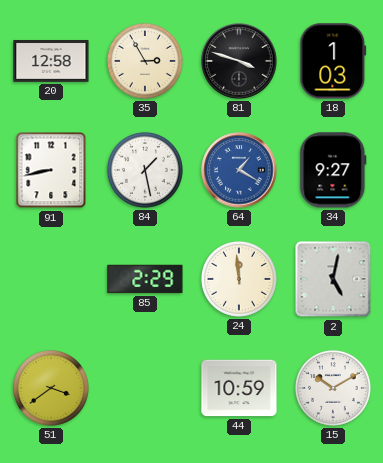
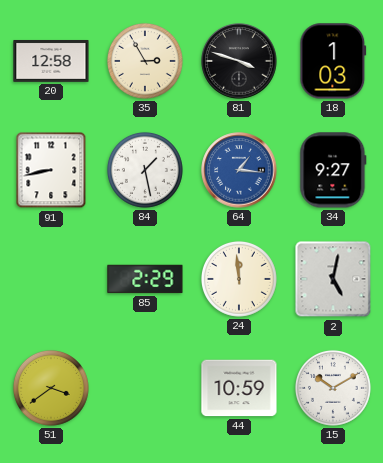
64: 1:20 -> 1:16
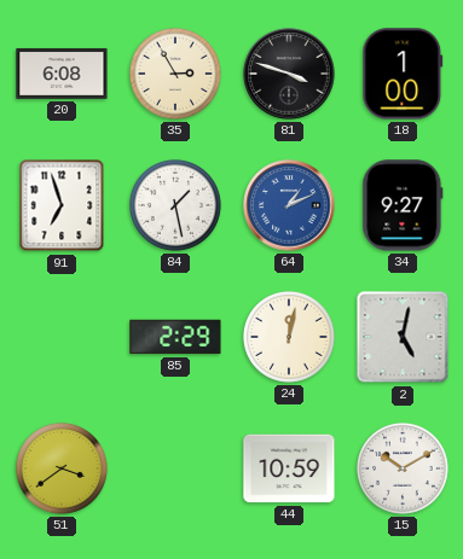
20: 12:58 -> 6:08
18: 1:03 -> 1:00
91: 8:43 -> 6:57
64: 1:16 -> 1:11
24: 11:59 -> 12:02
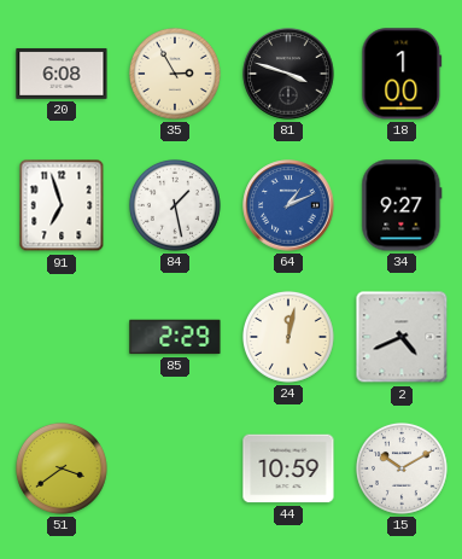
2: 5:02 -> 4:41
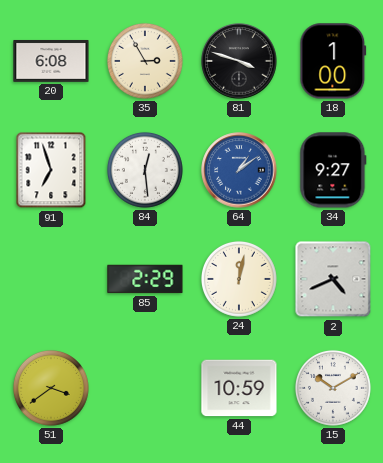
84: 1:28 -> 12:29
64: 1:11 -> 1:09
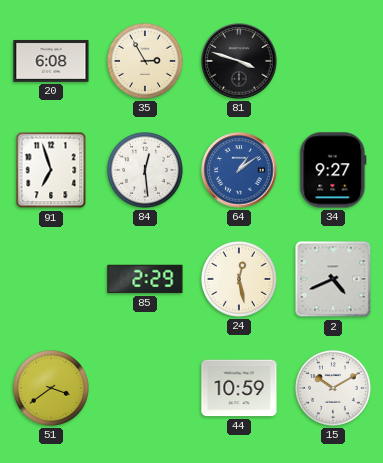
18: 1:00 -> none
24: 12:02 -> 12:28
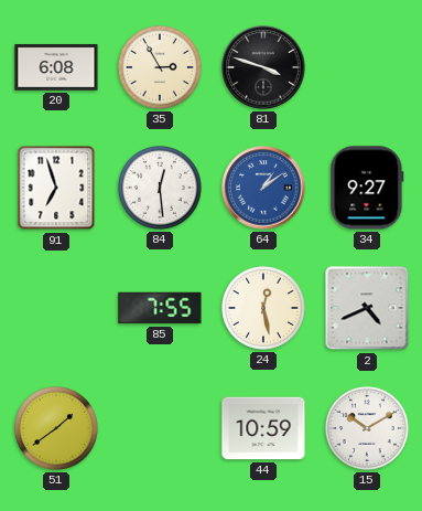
85: 2:29 -> 7:55
51: 3:39 -> 1:39
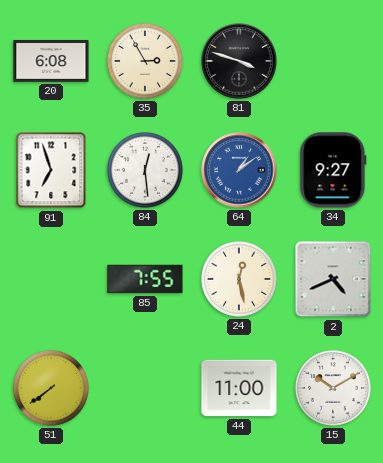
51: 1:39 -> 7:39
44: 10:59 -> 11:00
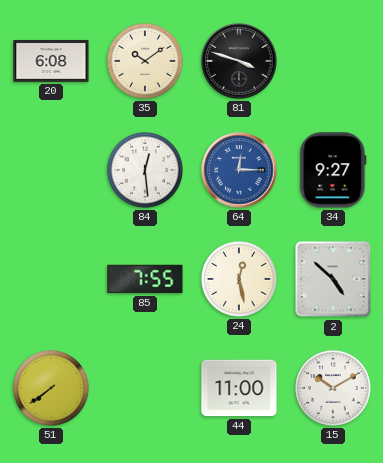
35: 2:55 -> 10:09
91: 6:57 -> none
64: 1:09 -> 12:15
2: 4:41 -> 4:52
